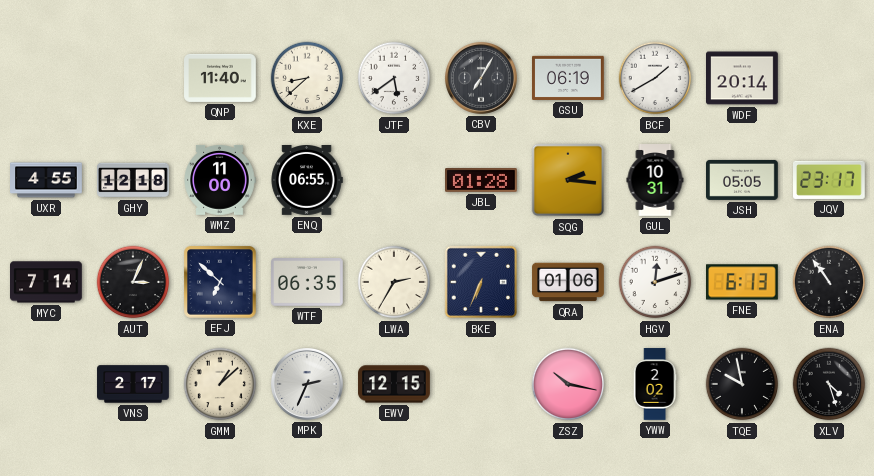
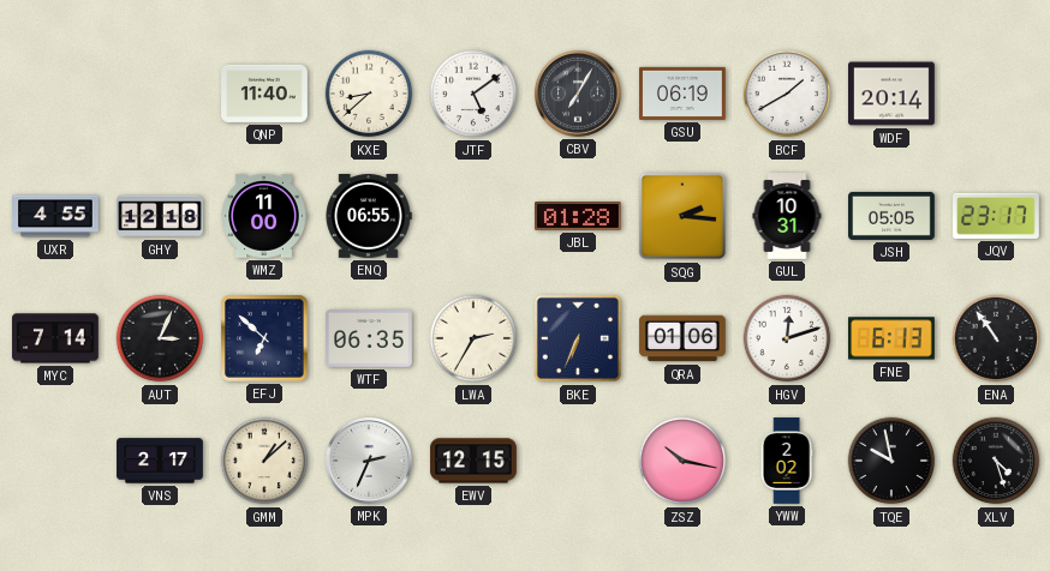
JTF: 5:39 -> 5:09
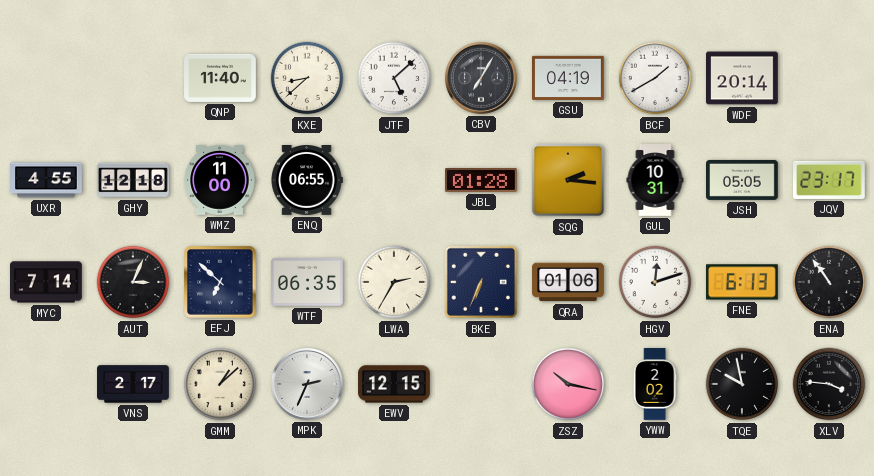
JTF: 5:09 -> 5:08
GSU: 06:19 -> 04:19
XLV: 4:27 -> 3:46
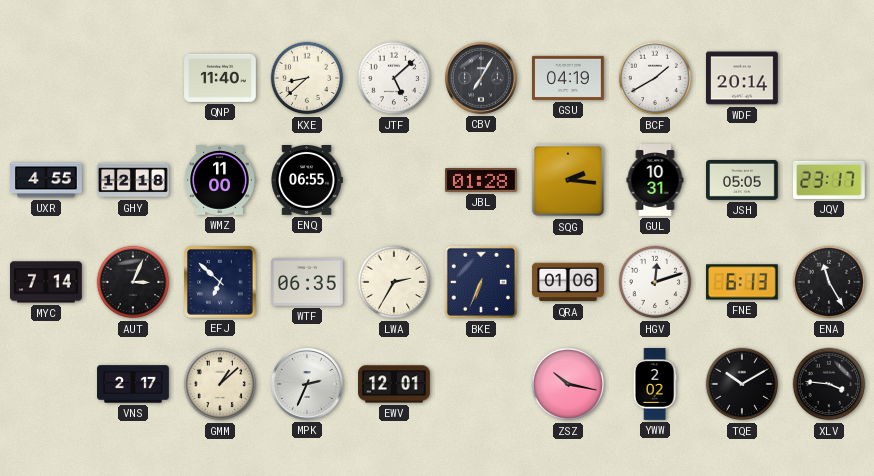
ENA: 10:54 -> 11:25
EWV: 12:15 -> 12:01
TQE: 9:58 -> 10:10
